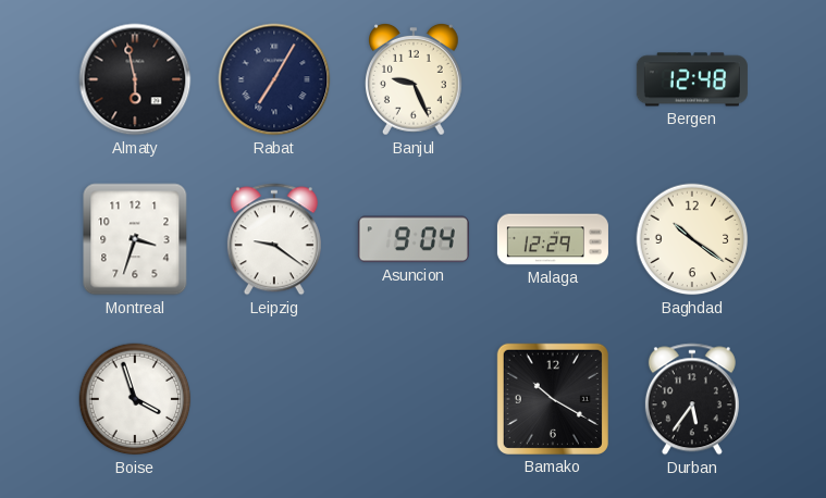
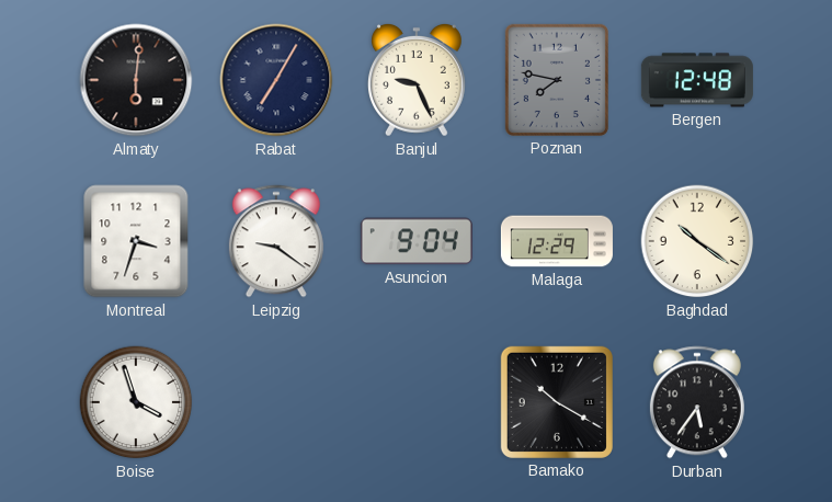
Almaty: 5:58 -> 6:01
Poznan: none -> 7:47
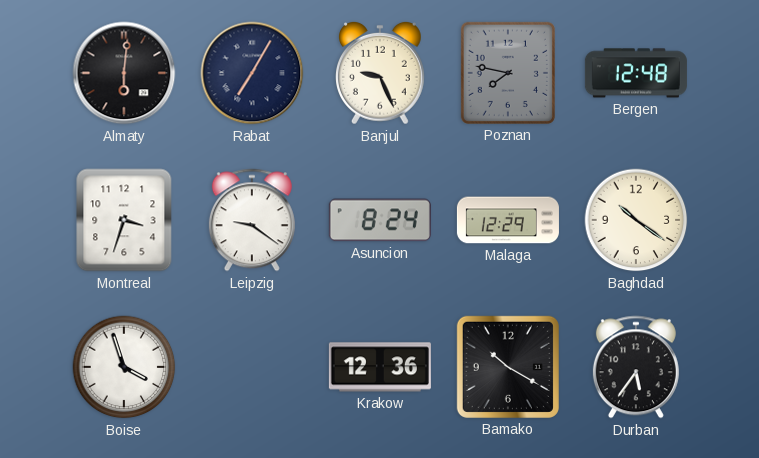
Asuncion: 9:04 -> 8:24
Krakow: none -> 12:36
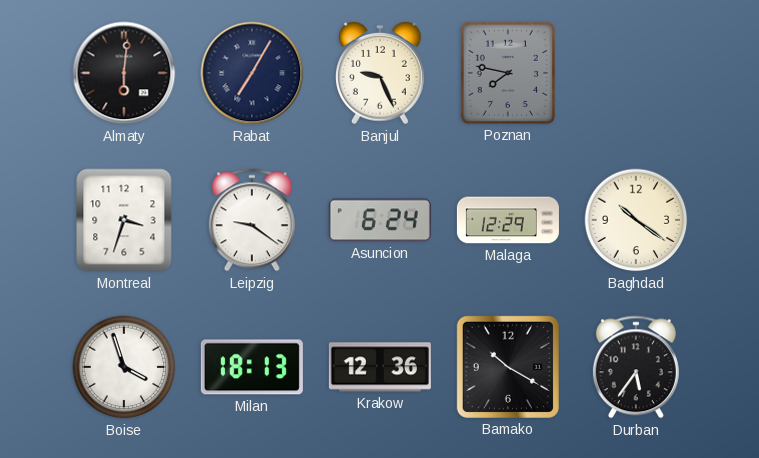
Bergen: 12:48 -> none
Asuncion: 8:24 -> 6:24
Milan: none -> 18:13
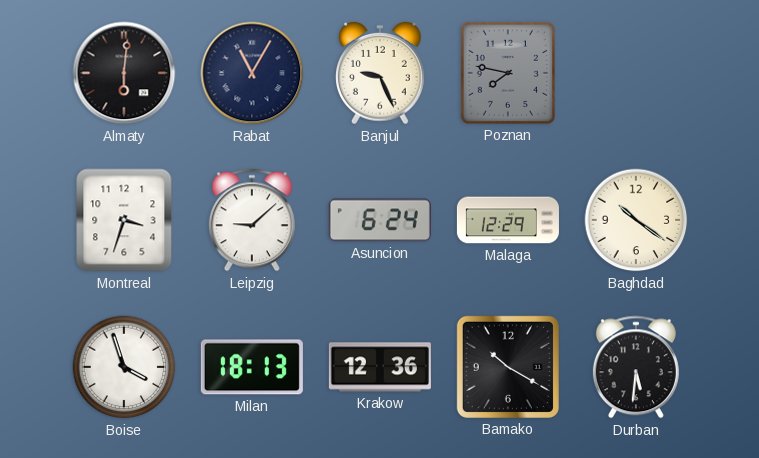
Rabat: 7:05 -> 11:05
Leipzig: 9:21 -> 9:08
Durban: 5:36 -> 5:31
